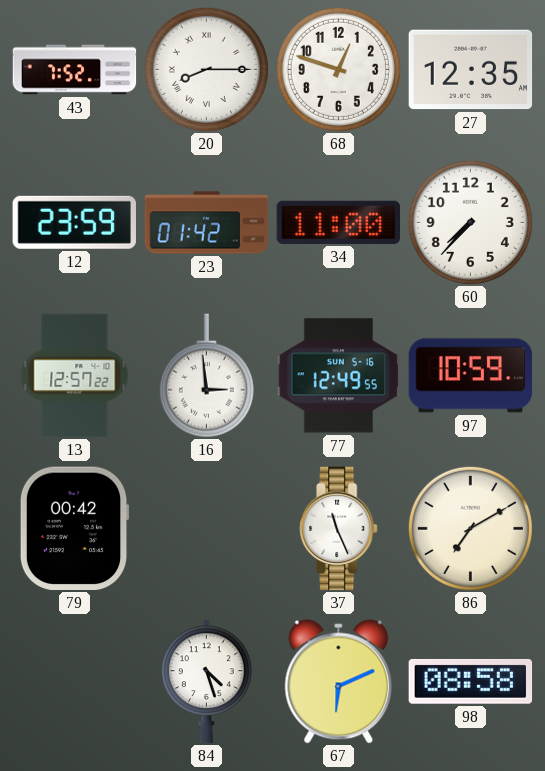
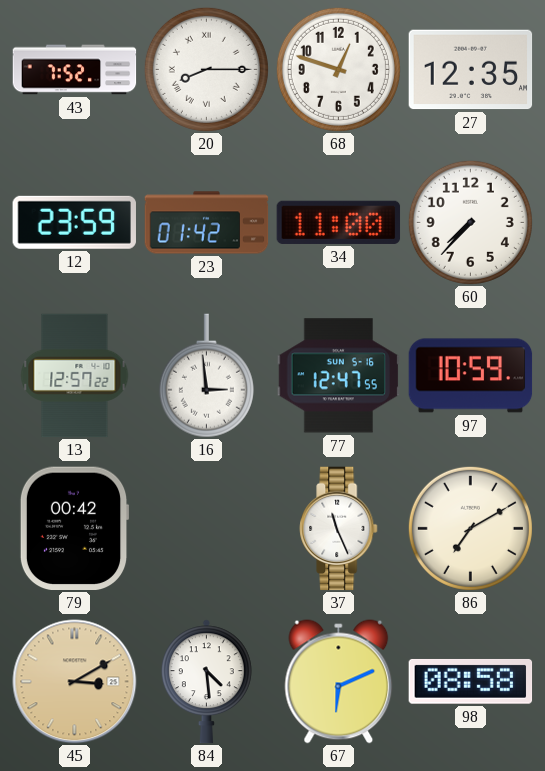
77: 12:49 -> 12:47
45: none -> 3:10
84: 4:27 -> 4:29
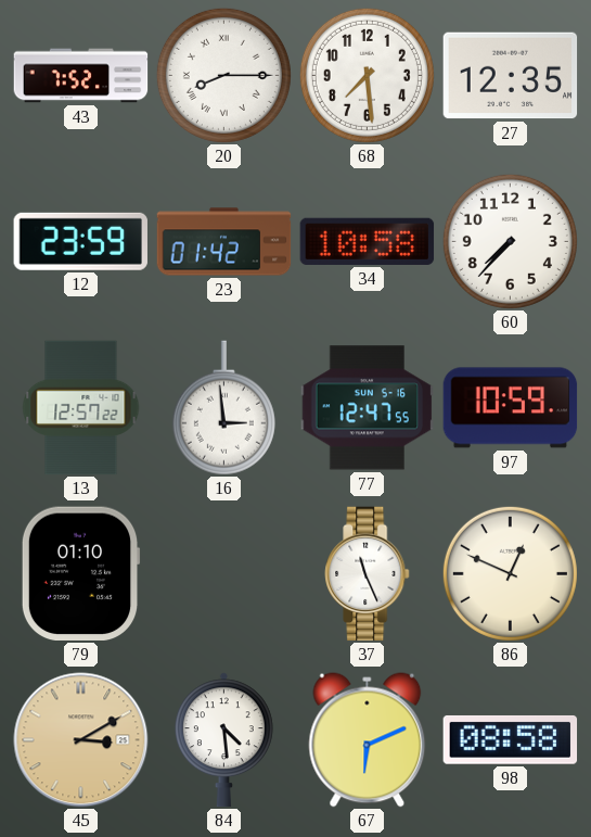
68: 12:48 -> 7:29
34: 11:00 -> 10:58
79: 00:42 -> 01:10
86: 7:10 -> 12:49
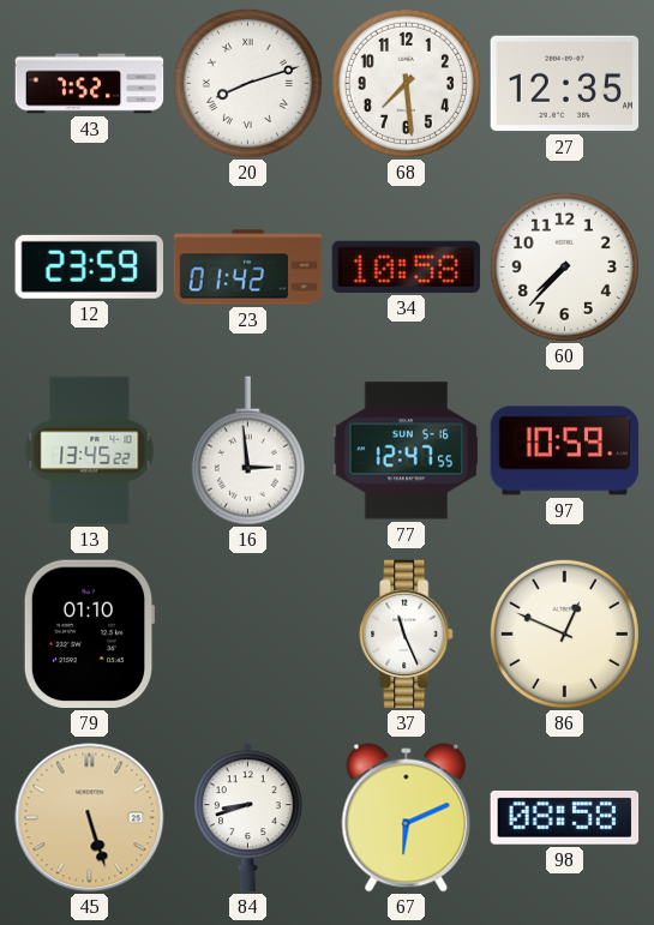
20: 8:15 -> 8:12
13: 12:57 -> 13:45
45: 3:10 -> 5:27
84: 4:29 -> 8:42
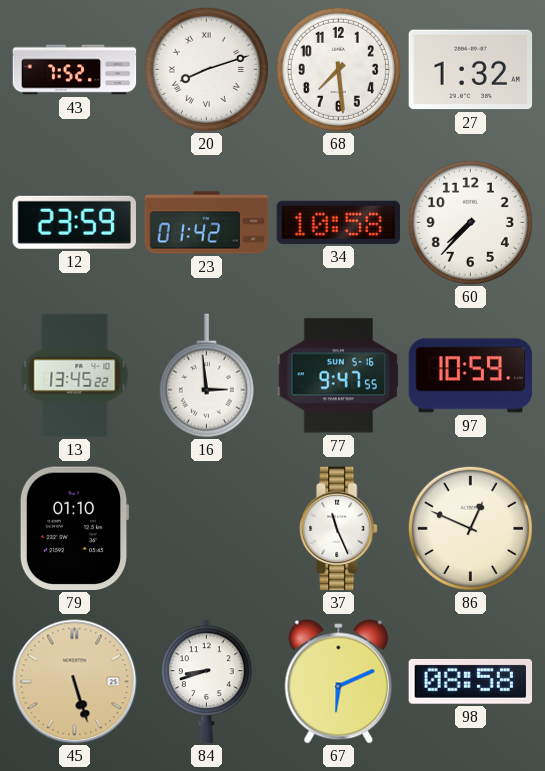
27: 12:35 -> 1:32
77: 12:47 -> 9:47
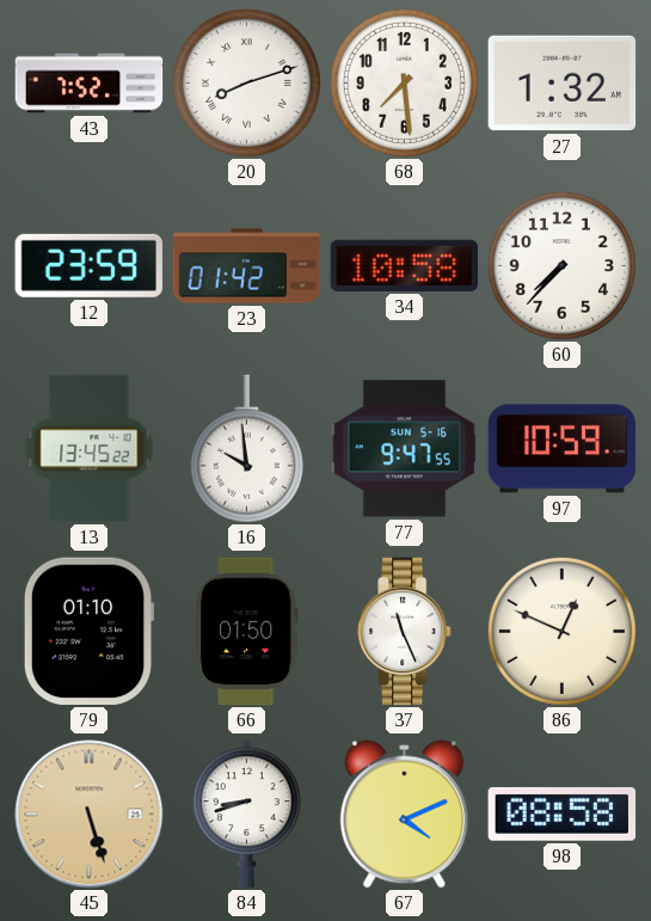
16: 2:59 -> 9:59
66: none -> 01:50
67: 6:11 -> 4:11
